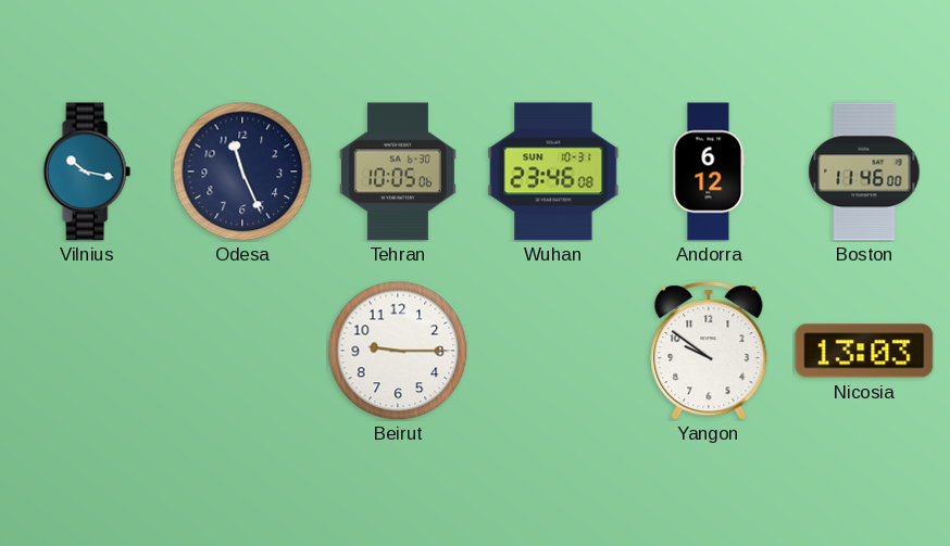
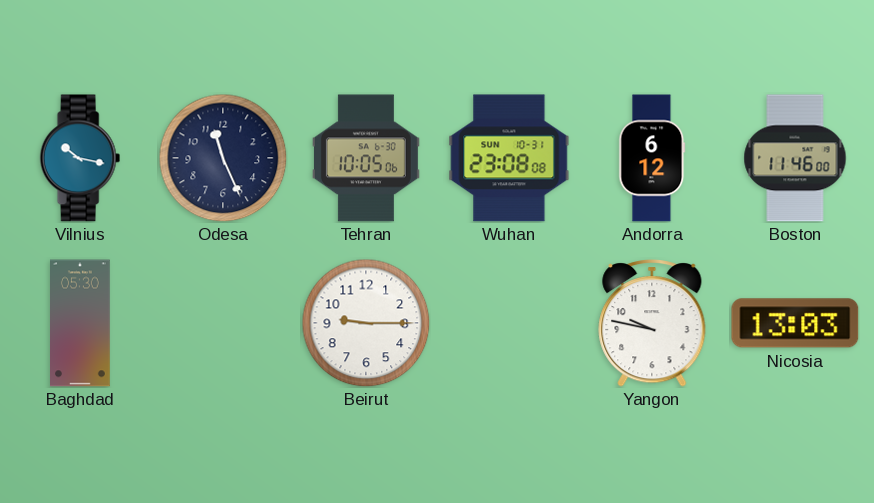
Wuhan: 23:46 -> 23:08
Baghdad: none -> 05:30
Yangon: 9:51 -> 9:47
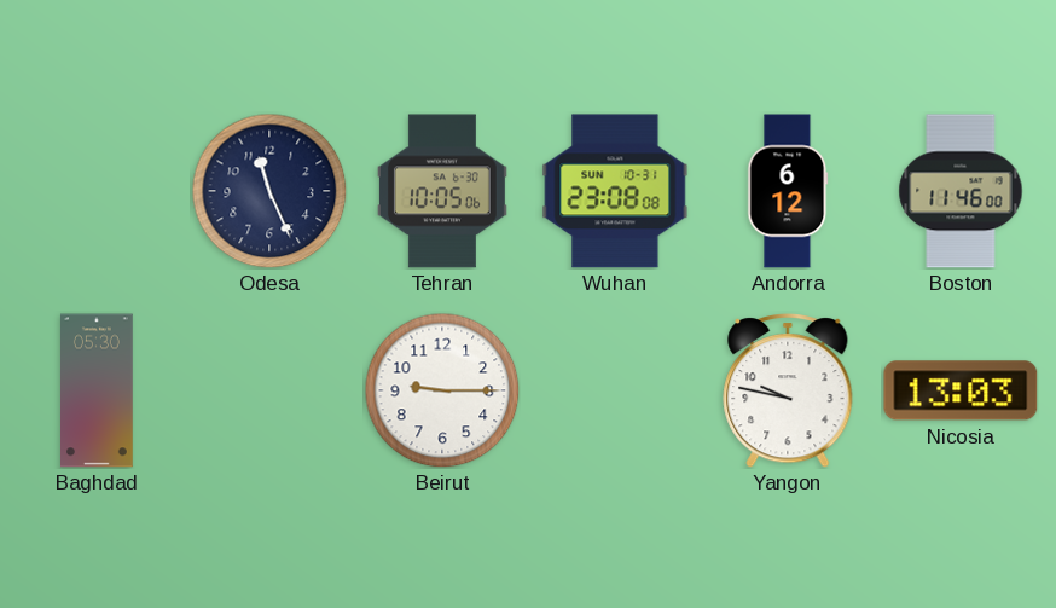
Vilnius: 10:17 -> none
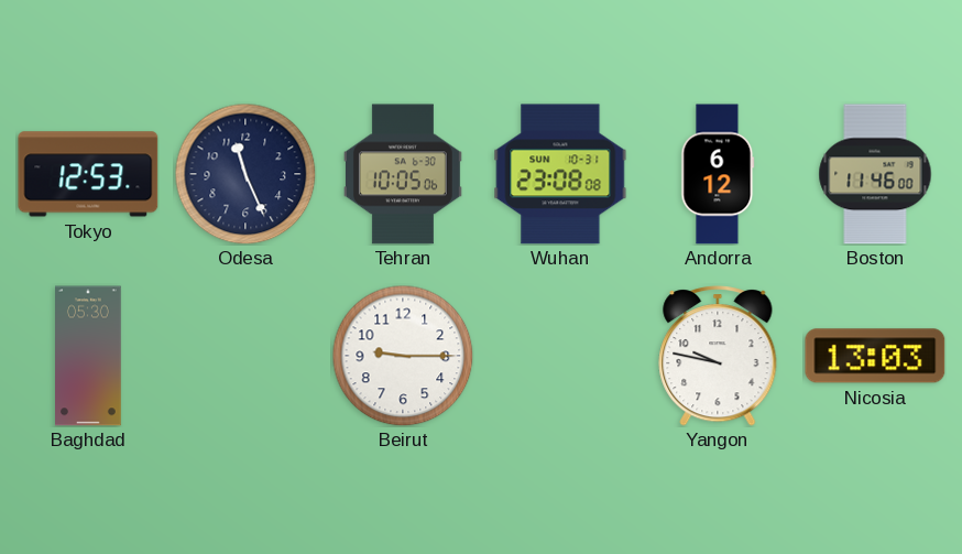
Tokyo: none -> 12:53
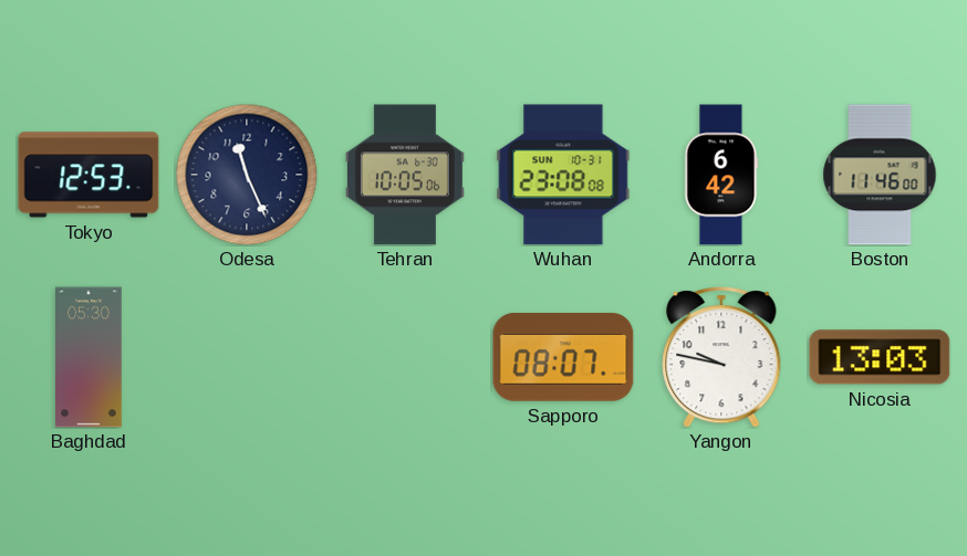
Andorra: 6:12 -> 6:42
Beirut: 9:15 -> none
Sapporo: none -> 08:07
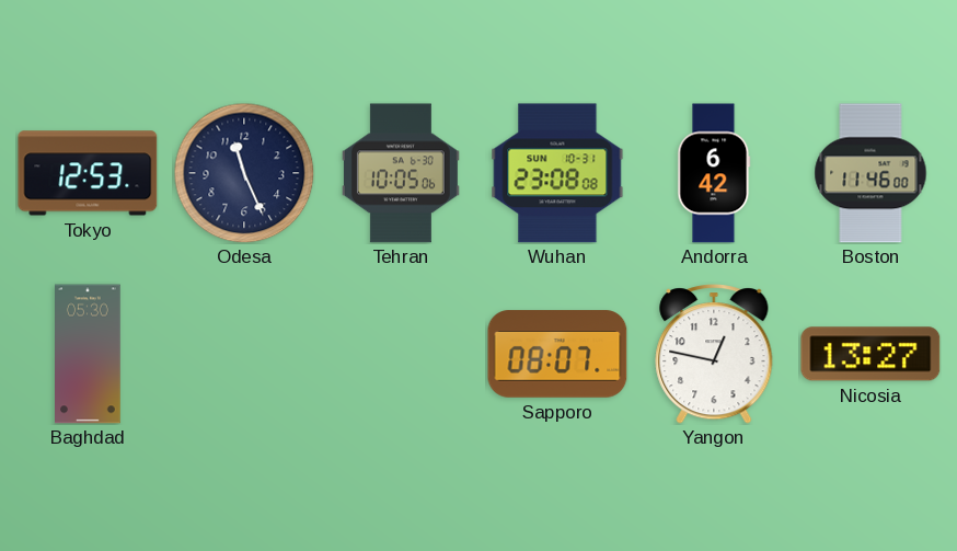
Yangon: 9:47 -> 12:47
Nicosia: 13:03 -> 13:27
